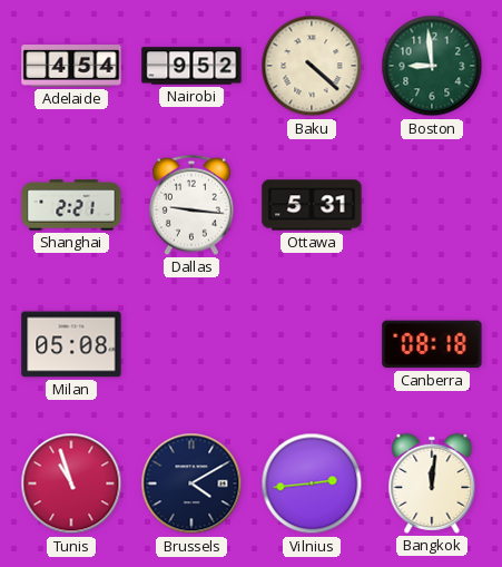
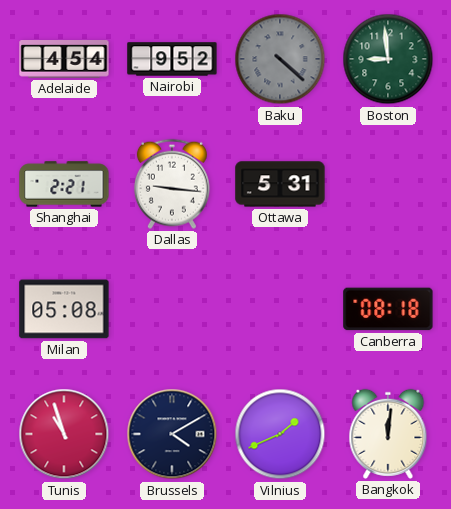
Baku dial: cream -> grey
Vilnius: 2:44 -> 1:41
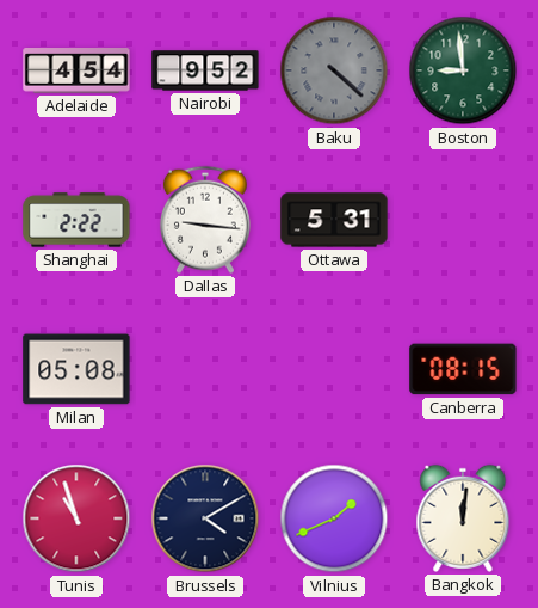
Shanghai: 2:21 -> 2:22
Canberra: 08:18 -> 08:15
